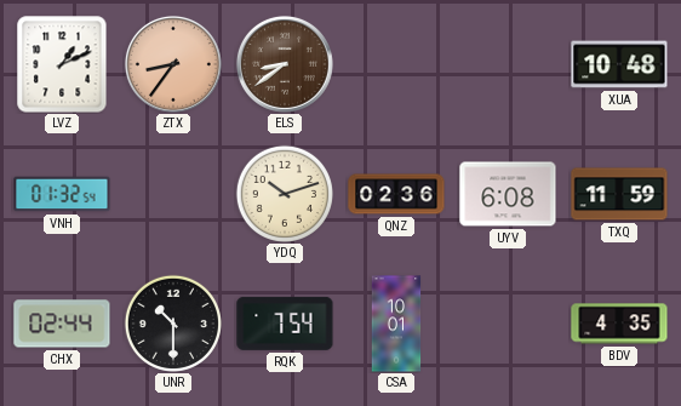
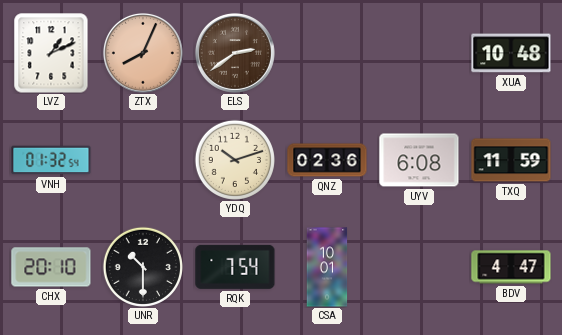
ZTX: 8:36 -> 8:04
ELS: 8:39 -> 2:39
CHX: 02:44 -> 20:10
BDV: 4:35 -> 4:47
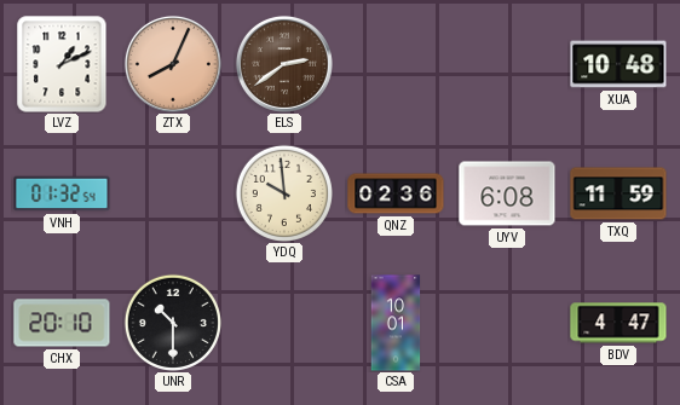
YDQ: 10:12 -> 9:59
RQK: 7:54 -> none
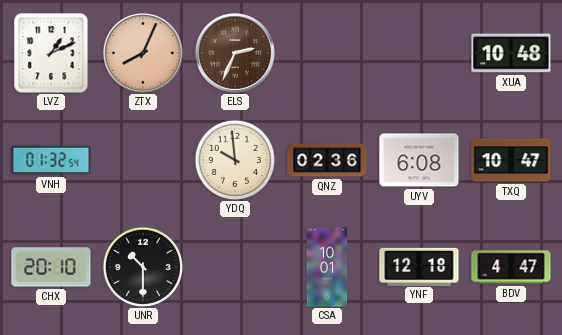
ELS: 2:39 -> 2:34
TXQ: 11:59 -> 10:47
YNF: none -> 12:18
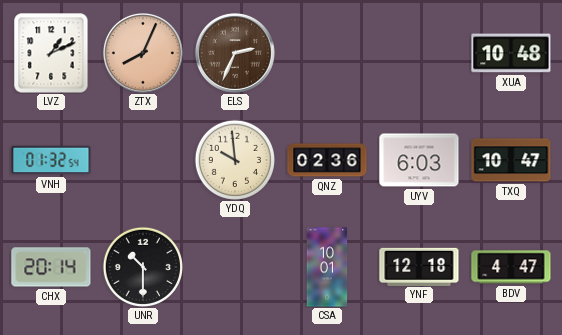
UYV: 6:08 -> 6:03
CHX: 20:10 -> 20:14
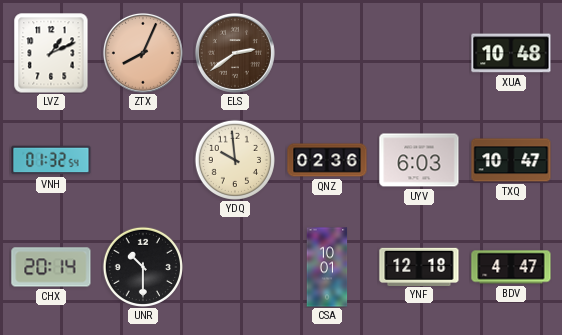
ELS: 2:34 -> 2:39
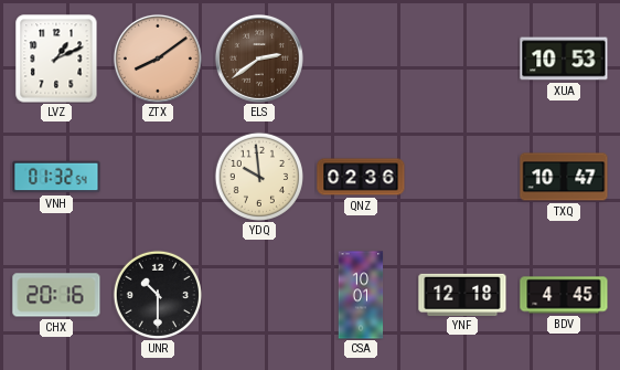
ZTX: 8:04 -> 8:09
XUA: 10:48 -> 10:53
UYV: 6:03 -> none
CHX: 20:14 -> 20:16
BDV: 4:47 -> 4:45
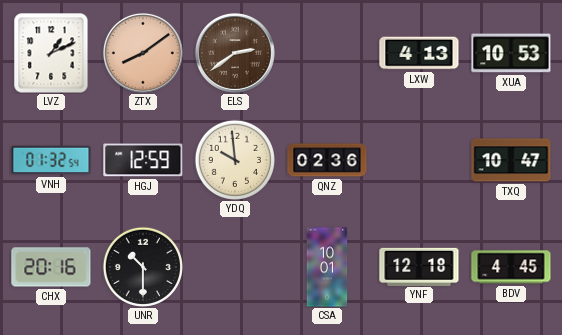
LXW: none -> 4:13
HGJ: none -> 12:59
